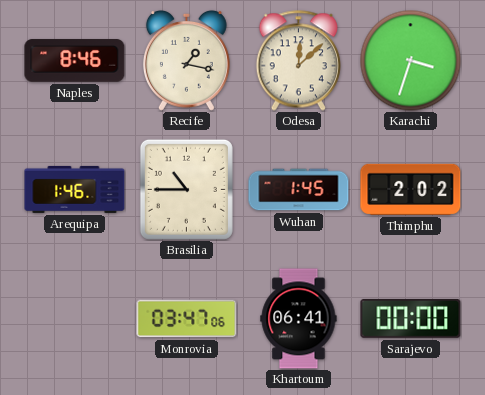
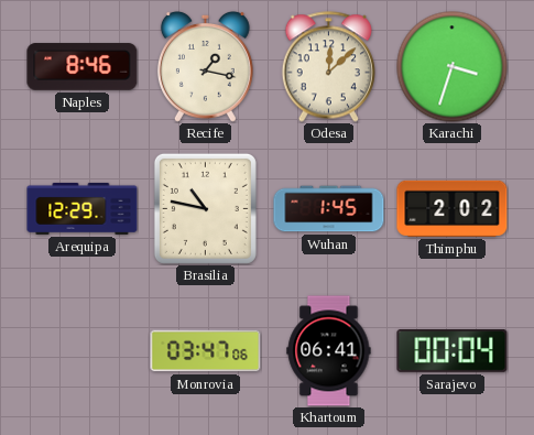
Arequipa: 1:46 -> 12:29
Brasilia: 10:45 -> 10:47
Sarajevo: 00:00 -> 00:04
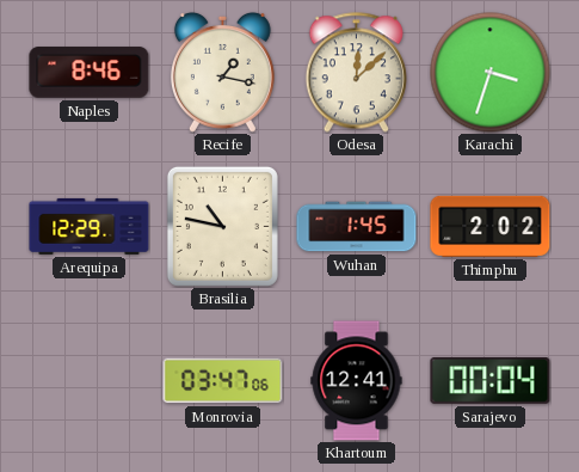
Khartoum: 06:41 -> 12:41
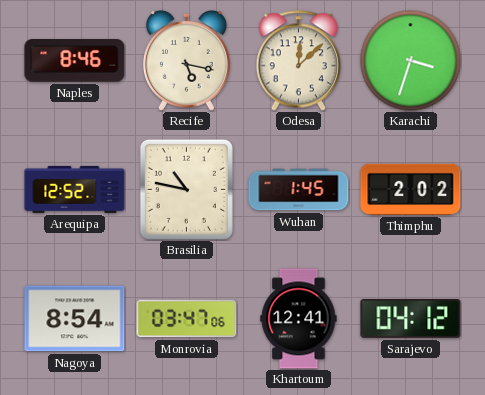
Recife: 1:17 -> 5:17
Arequipa: 12:29 -> 12:52
Nagoya: none -> 8:54
Sarajevo: 00:04 -> 04:12
